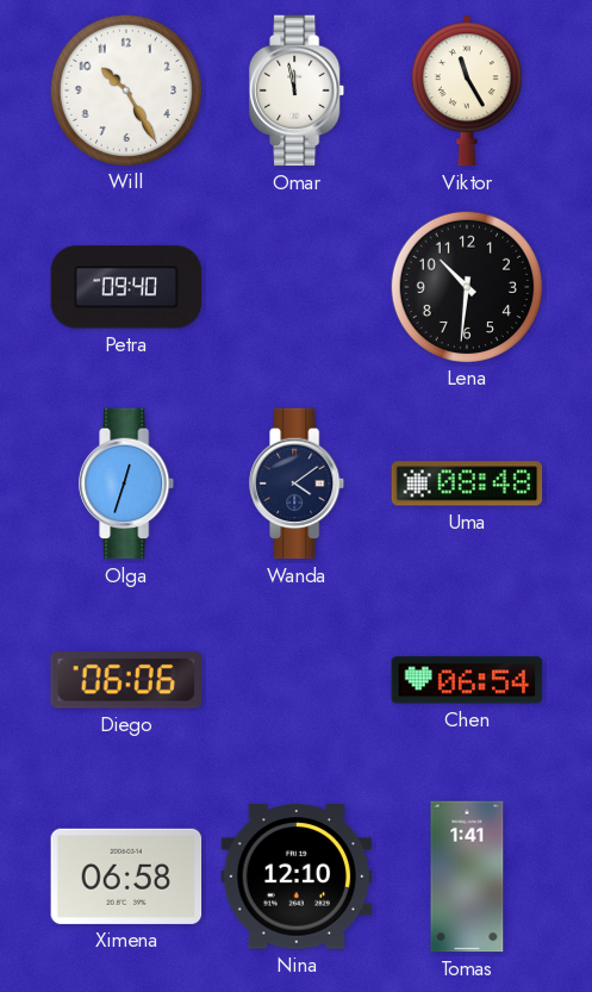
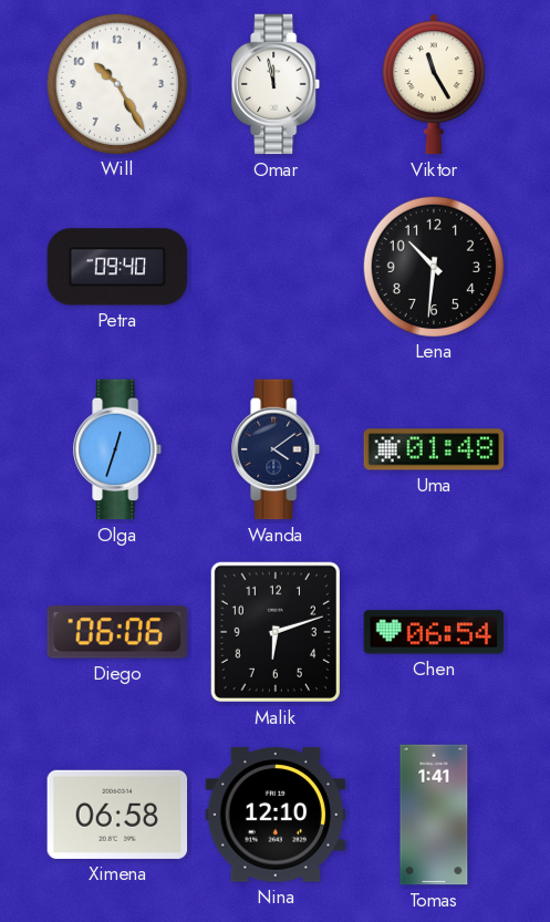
Uma: 08:48 -> 01:48
Malik: none -> 6:12
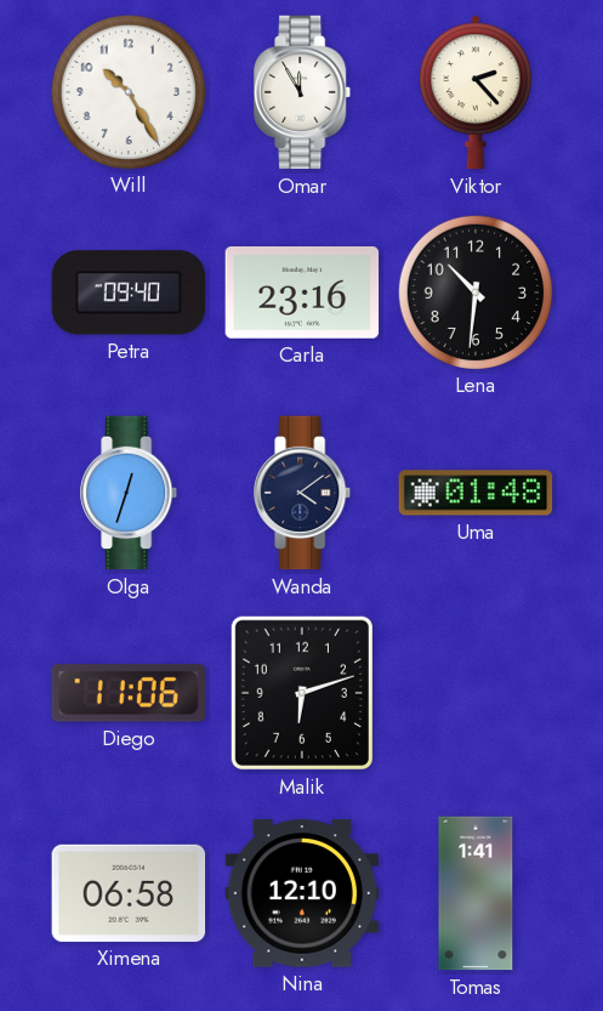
Omar: 11:58 -> 11:55
Viktor: 11:25 -> 2:23
Carla: none -> 23:16
Diego: 06:06 -> 11:06
Chen: 06:54 -> none
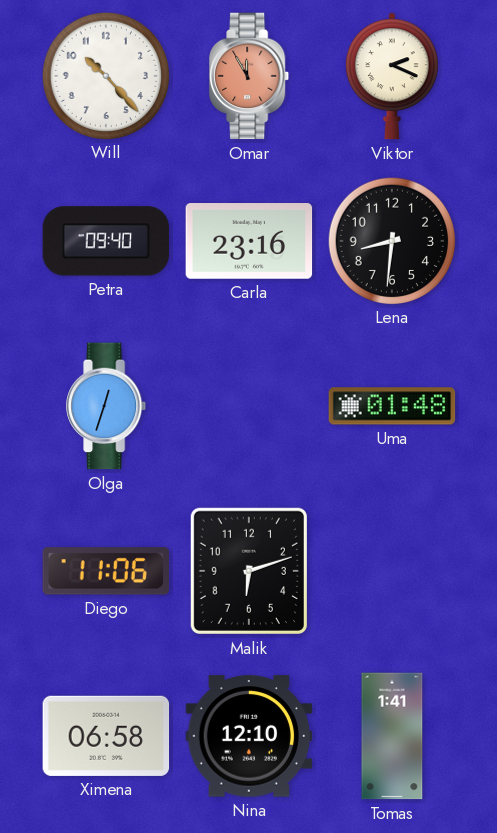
Will: 10:25 -> 10:23
Omar dial: white -> salmon
Viktor: 2:23 -> 2:19
Lena: 10:31 -> 8:31
Wanda: 4:09 -> none
